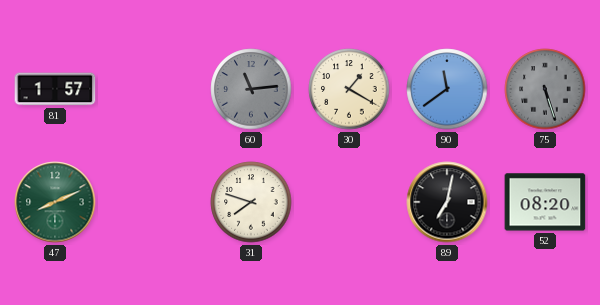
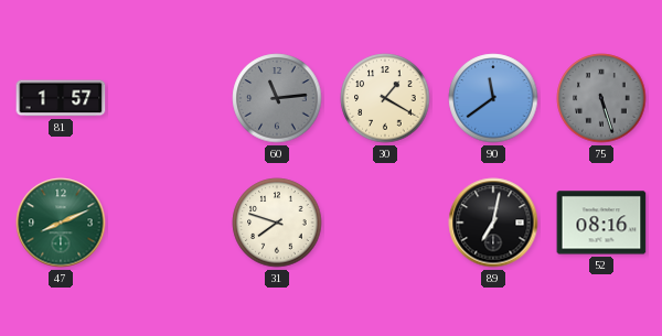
52: 08:20 -> 08:16
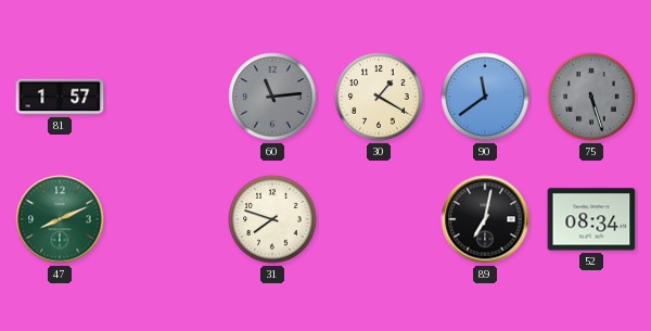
52: 08:16 -> 08:34
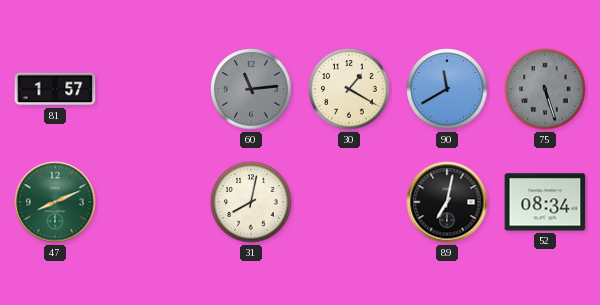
90: 11:39 -> 11:40
31: 7:48 -> 8:02
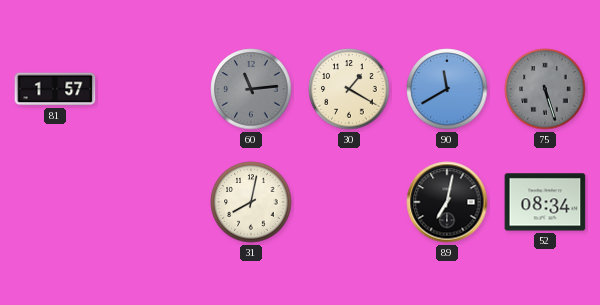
47: 8:11 -> none
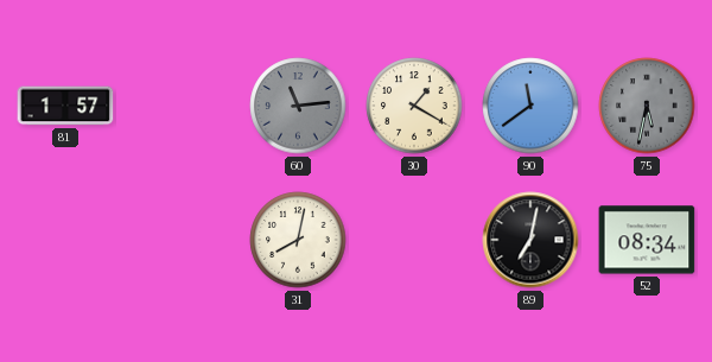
90: 11:40 -> 11:39
75: 5:27 -> 5:32
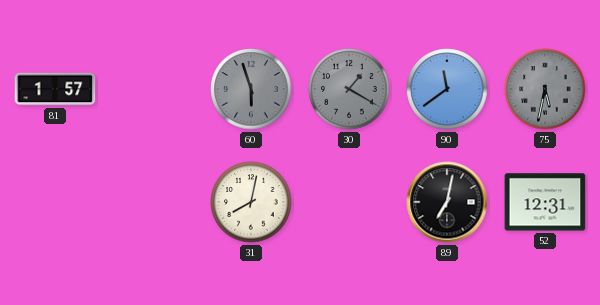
60: 11:14 -> 5:57
30 dial: cream -> grey
52: 08:34 -> 12:31
